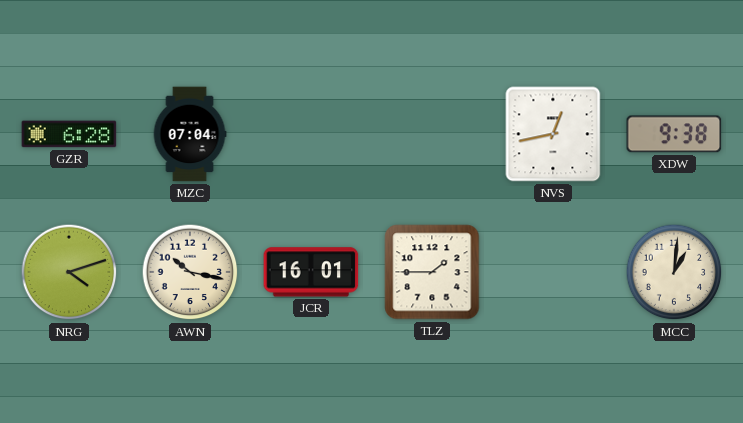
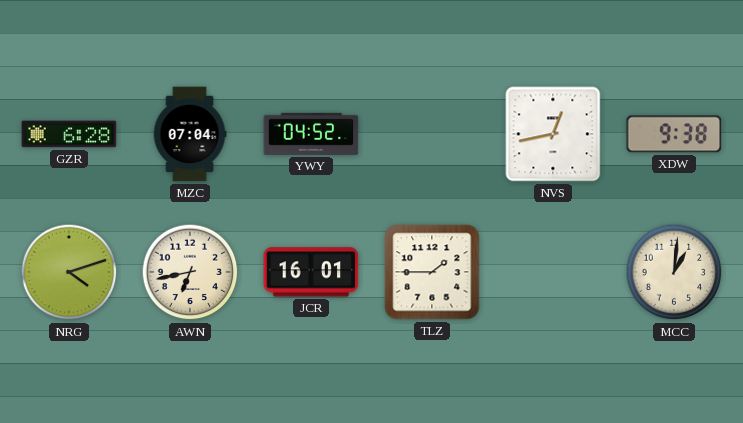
YWY: none -> 04:52
AWN: 10:17 -> 6:43
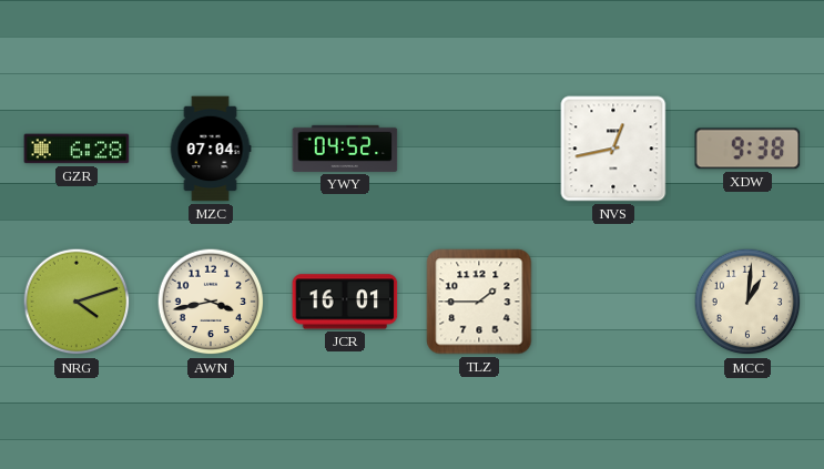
AWN: 6:43 -> 3:43
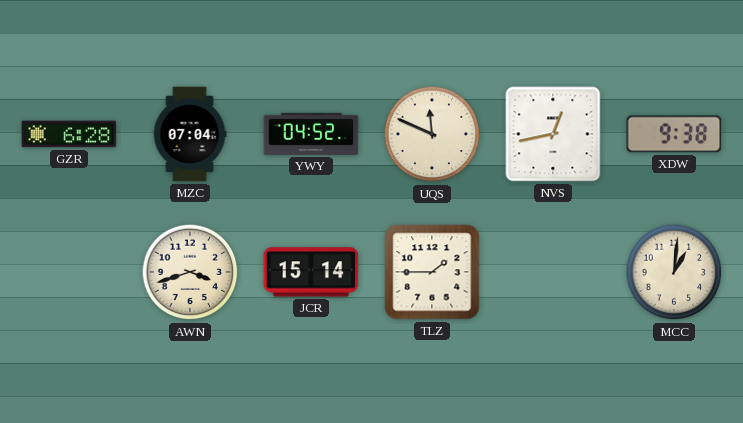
UQS: none -> 11:49
NRG: 4:12 -> none
AWN: 3:43 -> 3:42
JCR: 16:01 -> 15:14
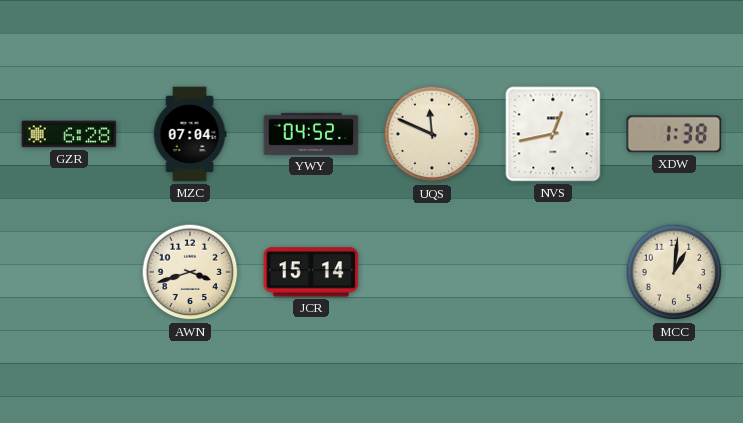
XDW: 9:38 -> 1:38
TLZ: 1:45 -> none
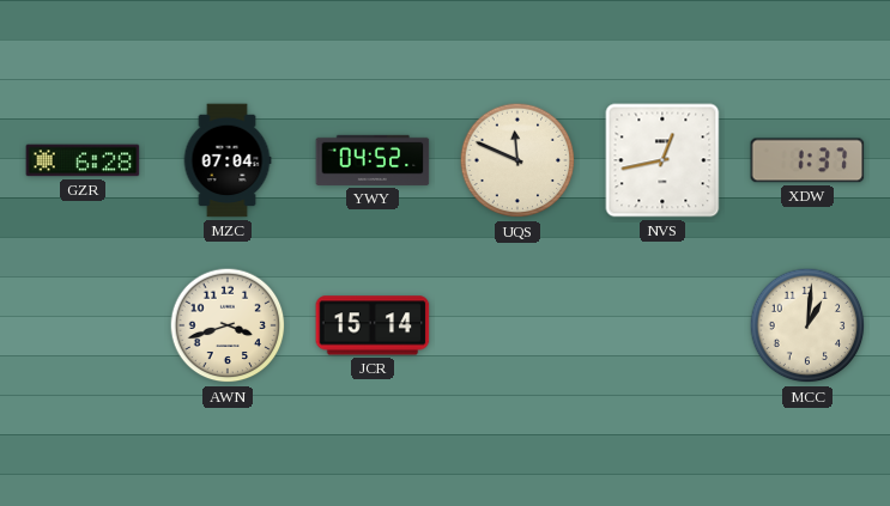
XDW: 1:38 -> 1:37
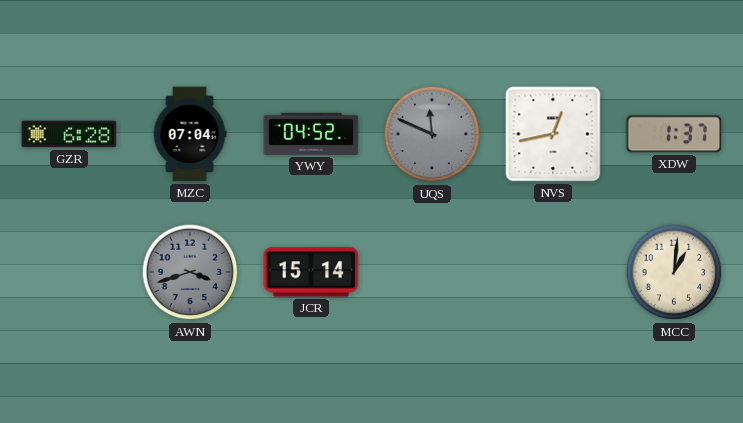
UQS dial: cream -> grey
AWN dial: cream -> grey
